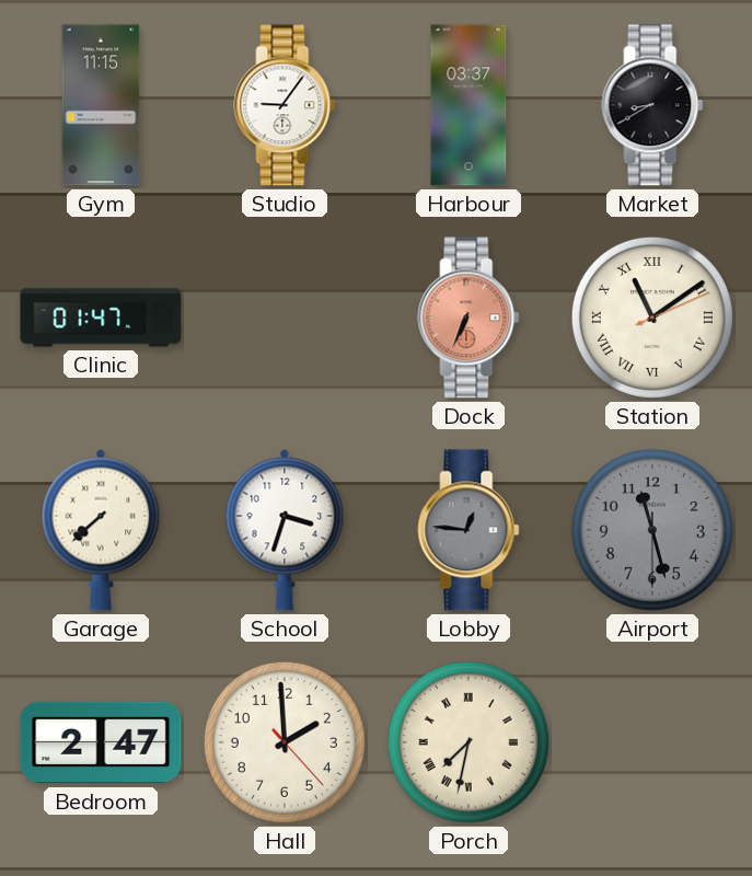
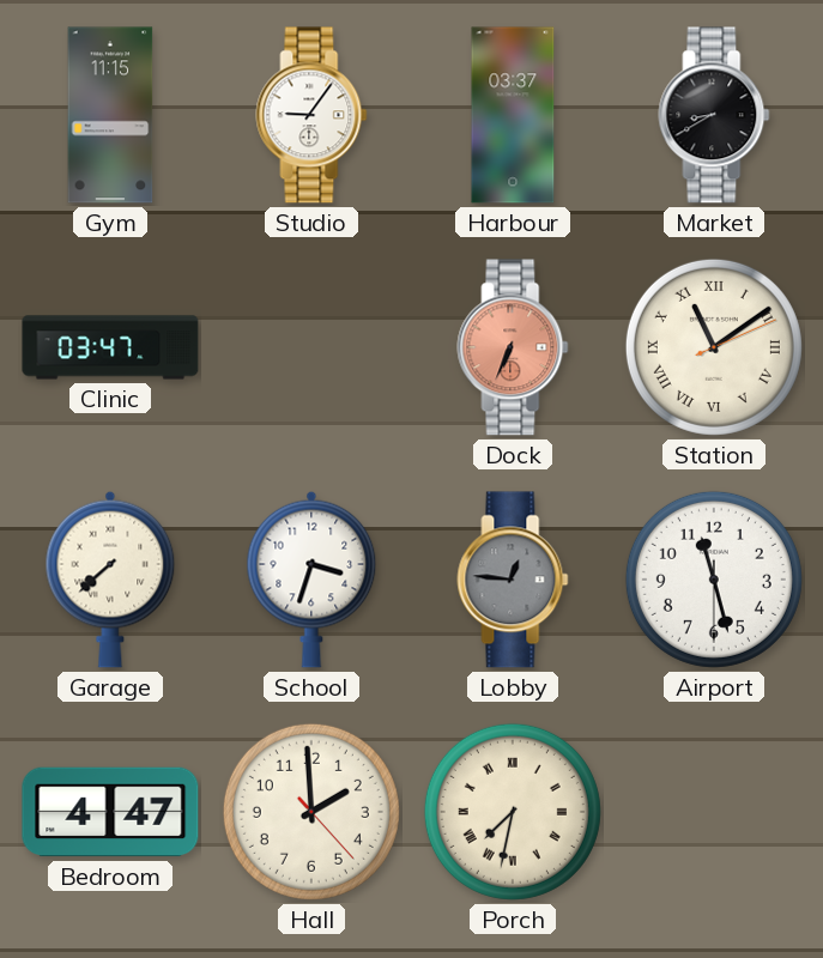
Clinic: 01:47 -> 03:47
Airport dial: grey -> white
Bedroom: 2:47 -> 4:47
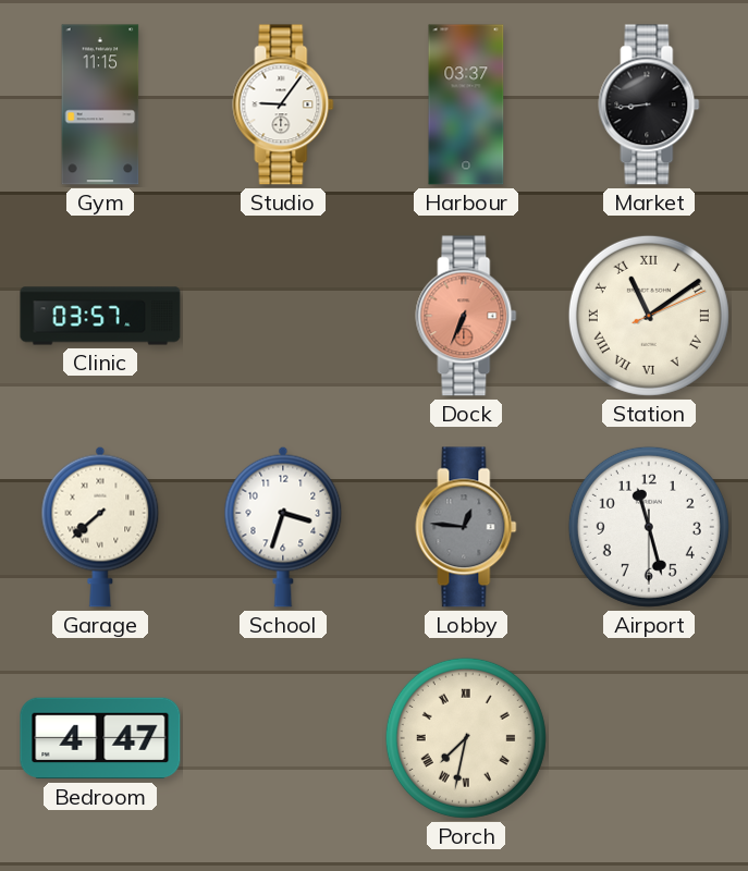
Market: 8:40 -> 8:44
Clinic: 03:47 -> 03:57
Hall: 1:59 -> none
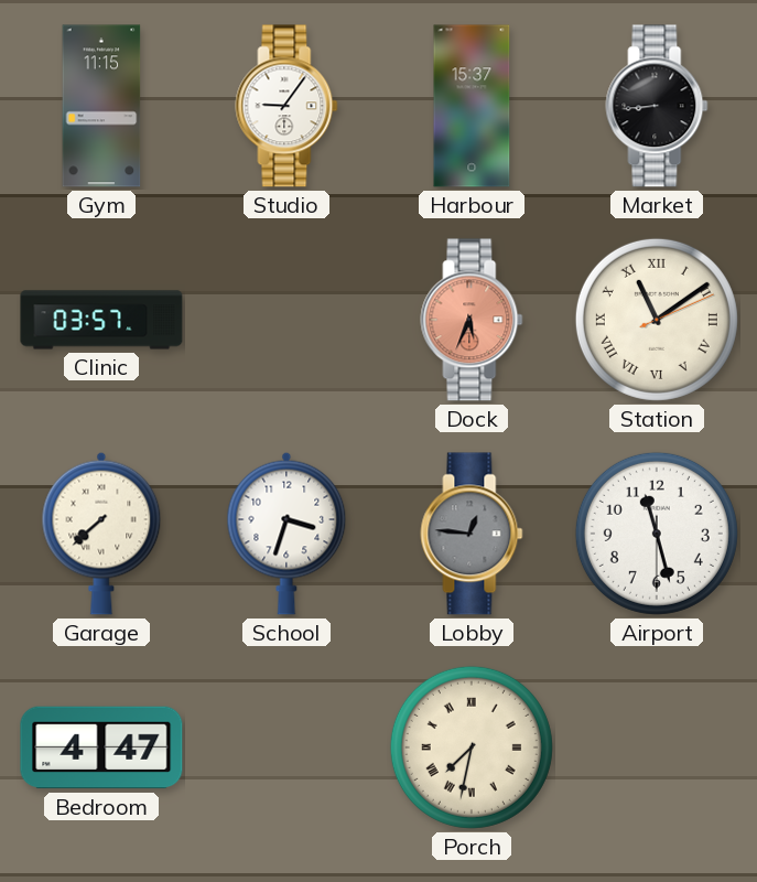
Harbour: 03:37 -> 15:37
Dock: 6:34 -> 5:34
